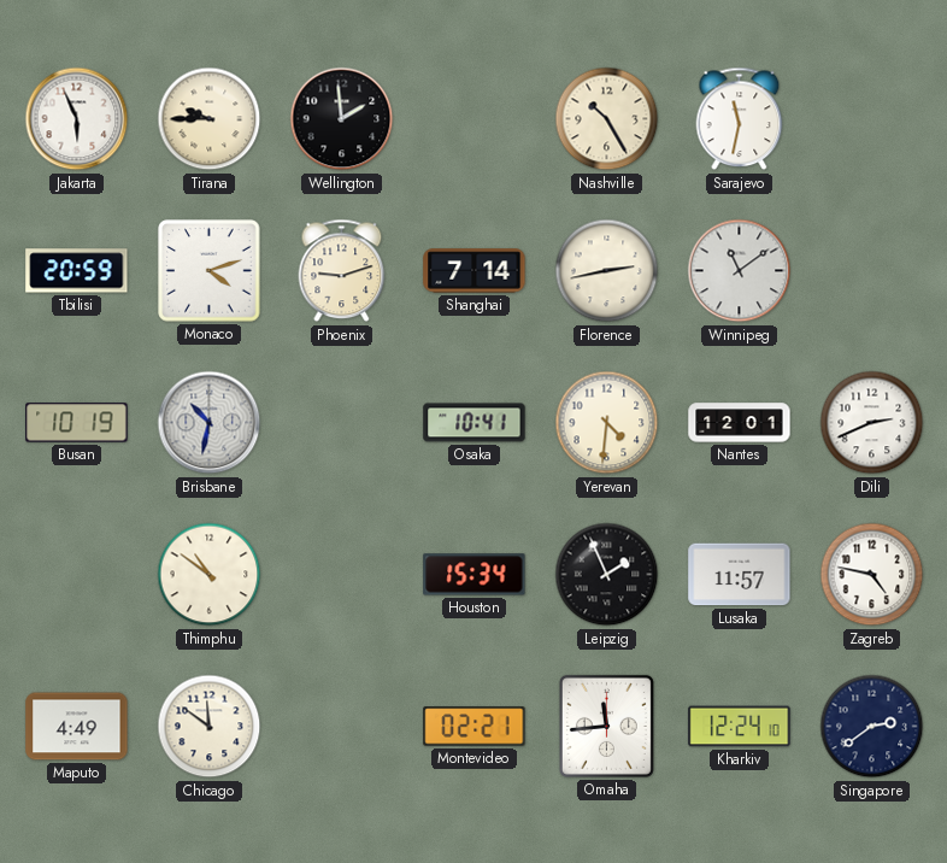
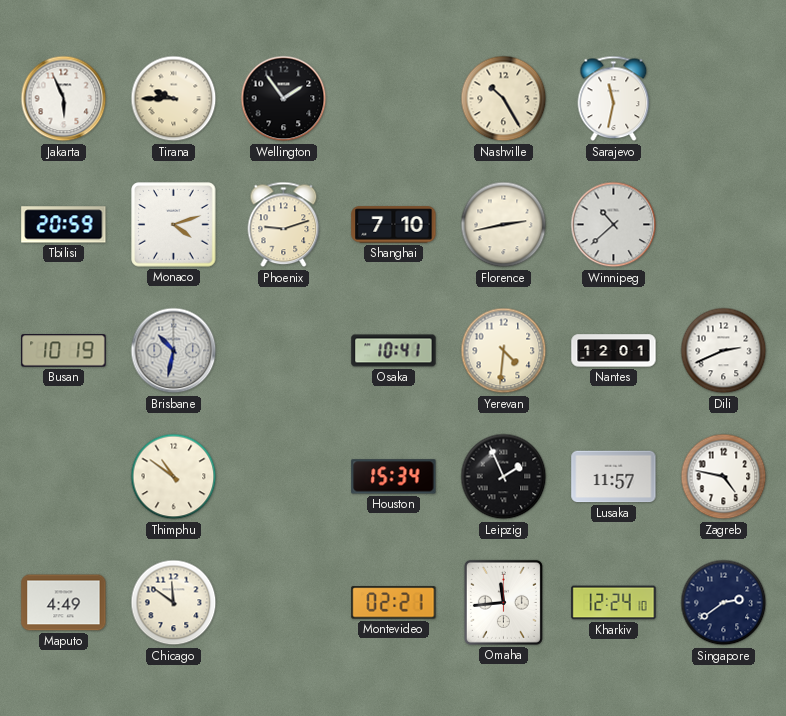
Wellington: 1:59 -> 1:54
Shanghai: 7:14 -> 7:10
Winnipeg: 11:09 -> 10:38
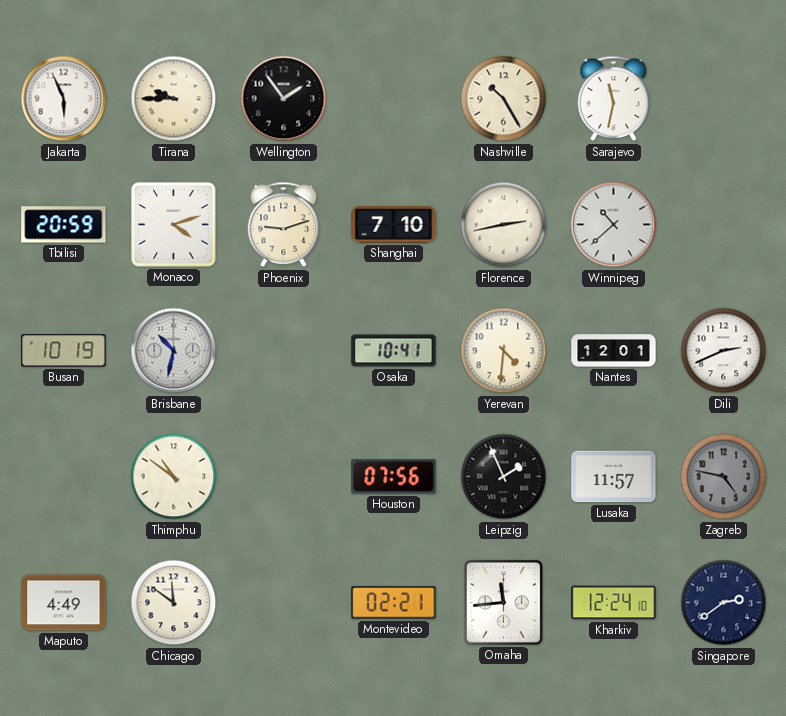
Houston: 15:34 -> 07:56
Zagreb dial: white -> grey
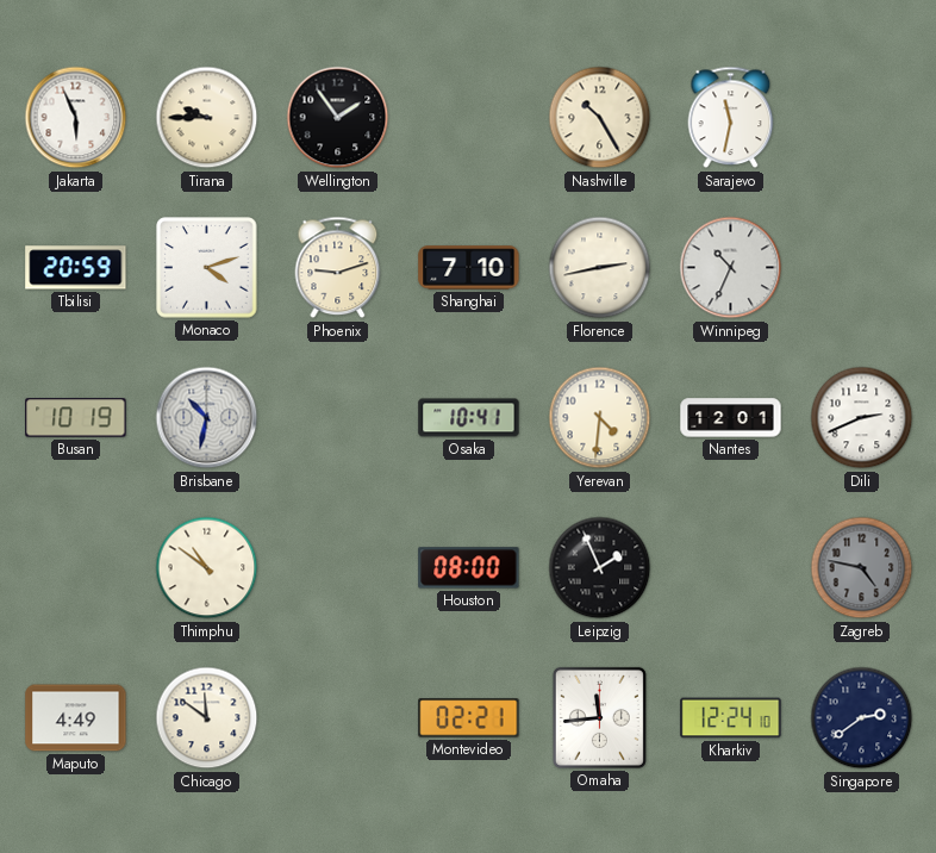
Winnipeg: 10:38 -> 10:34
Houston: 07:56 -> 08:00
Lusaka: 11:57 -> none
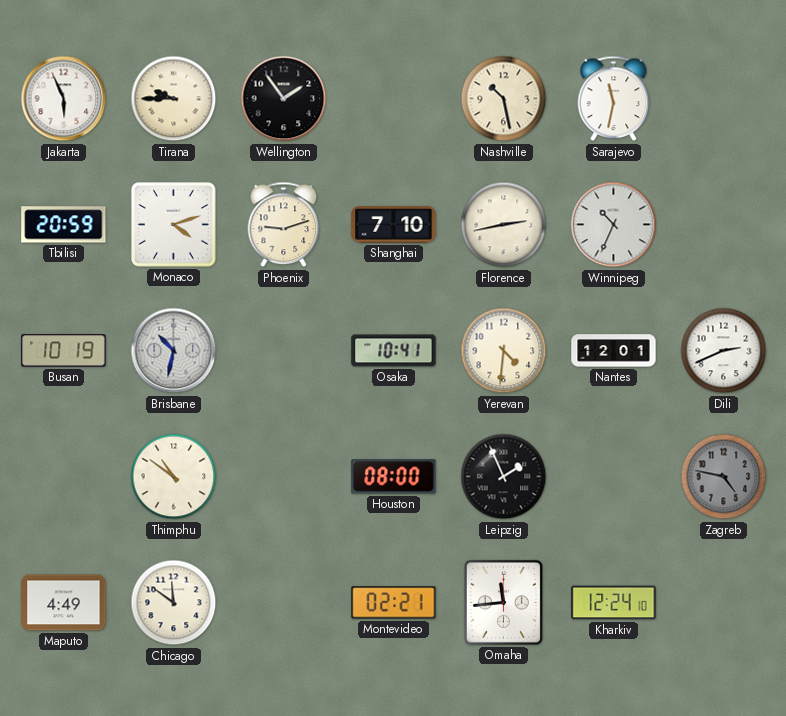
Nashville: 10:25 -> 10:28
Singapore: 2:39 -> none
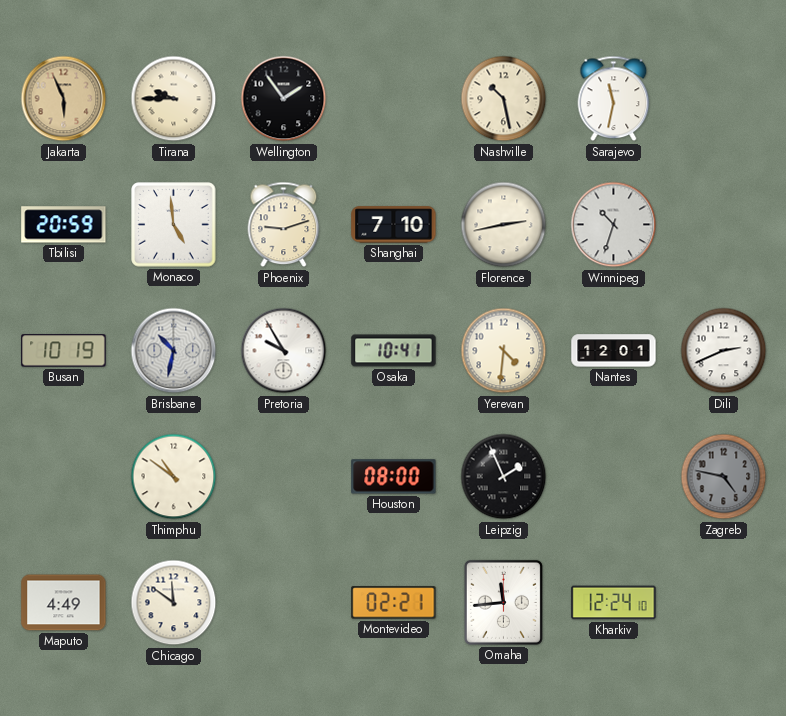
Jakarta dial: white -> champagne
Monaco: 4:12 -> 4:59
Winnipeg: 10:34 -> 10:33
Pretoria: none -> 9:55
